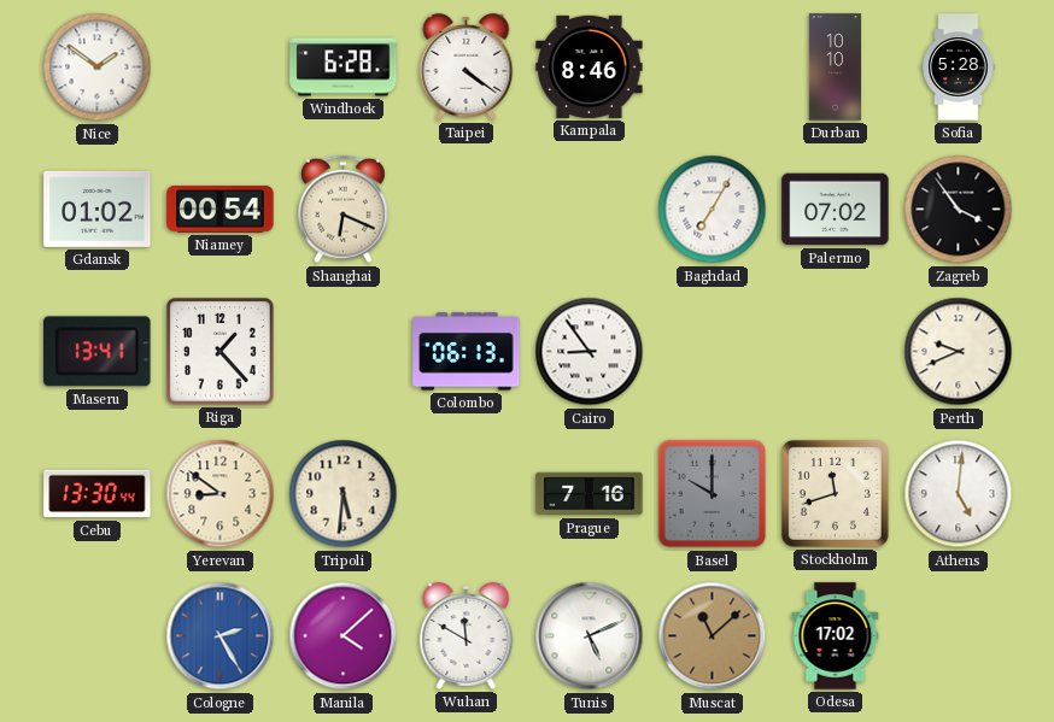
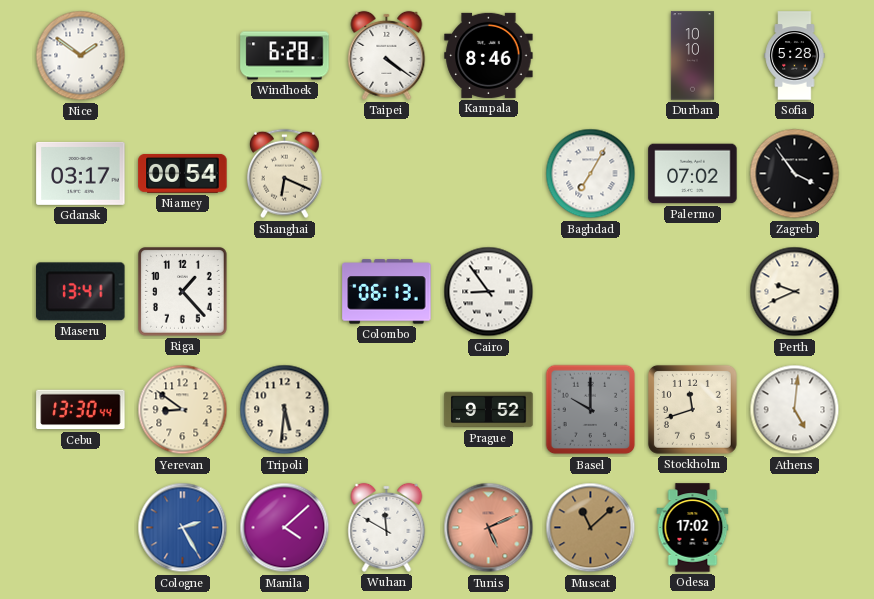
Gdansk: 01:02 -> 03:17
Prague: 7:16 -> 9:52
Tunis dial: white -> salmon
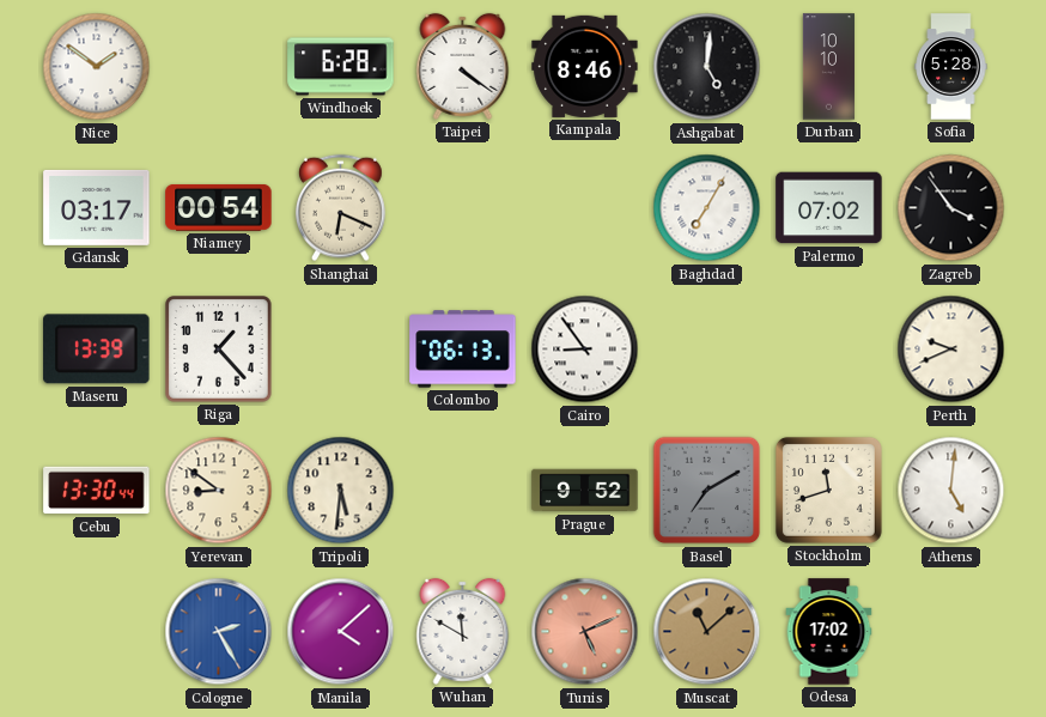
Ashgabat: none -> 5:01
Maseru: 13:41 -> 13:39
Basel: 10:00 -> 7:10
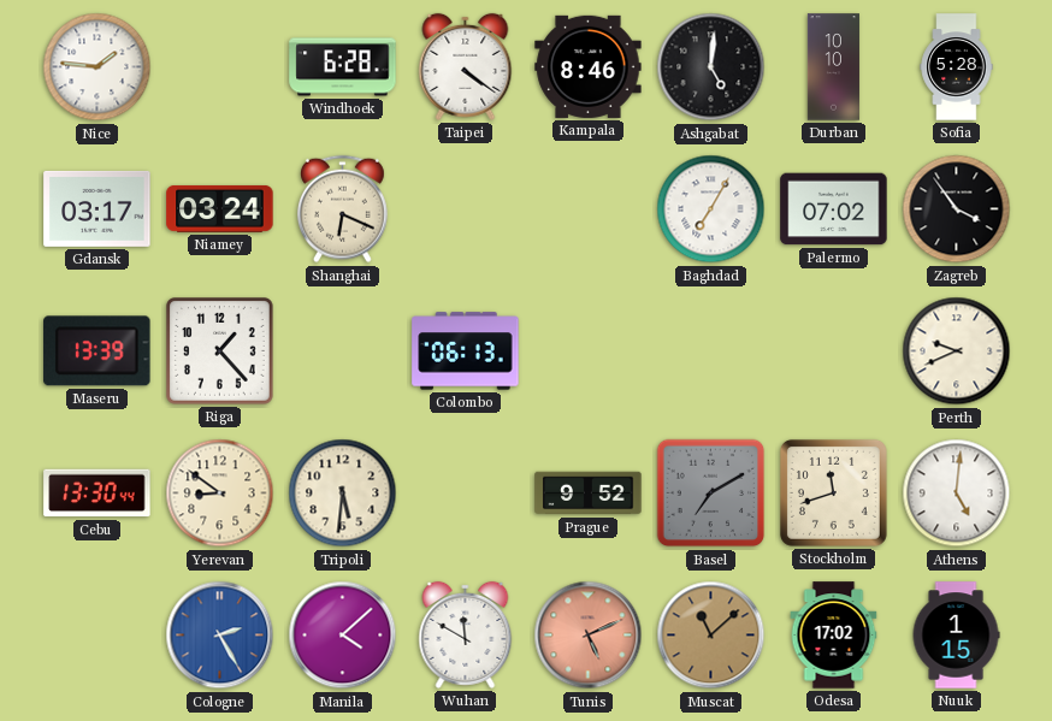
Nice: 1:51 -> 1:46
Niamey: 00:54 -> 03:24
Cairo: 8:54 -> none
Nuuk: none -> 1:15
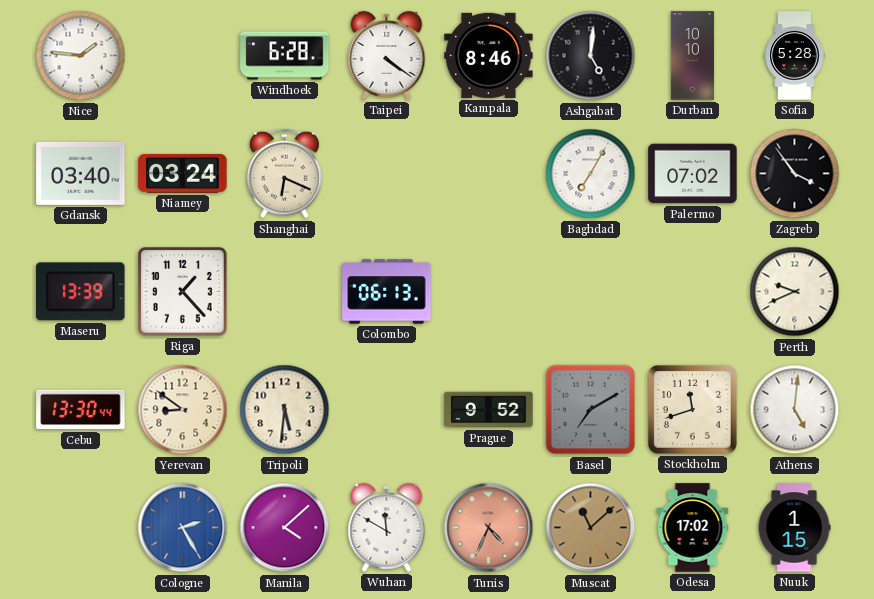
Gdansk: 03:17 -> 03:40
Tunis: 5:11 -> 4:34
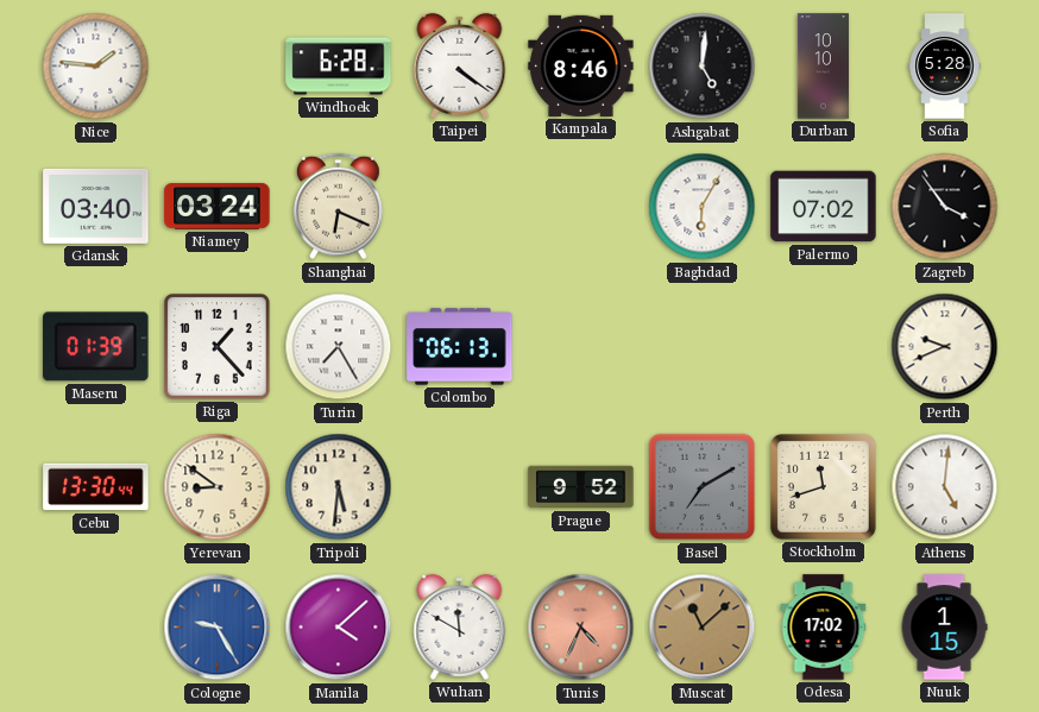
Baghdad: 7:05 -> 6:05
Maseru: 13:39 -> 01:39
Turin: none -> 7:25
Cologne: 2:25 -> 9:25
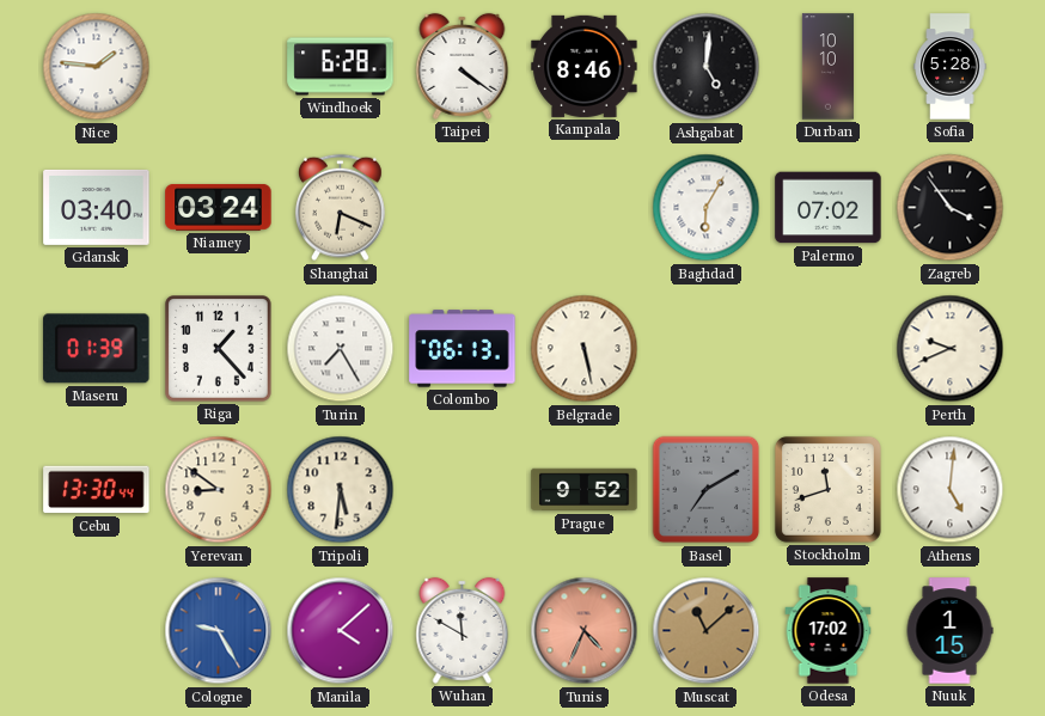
Belgrade: none -> 5:28
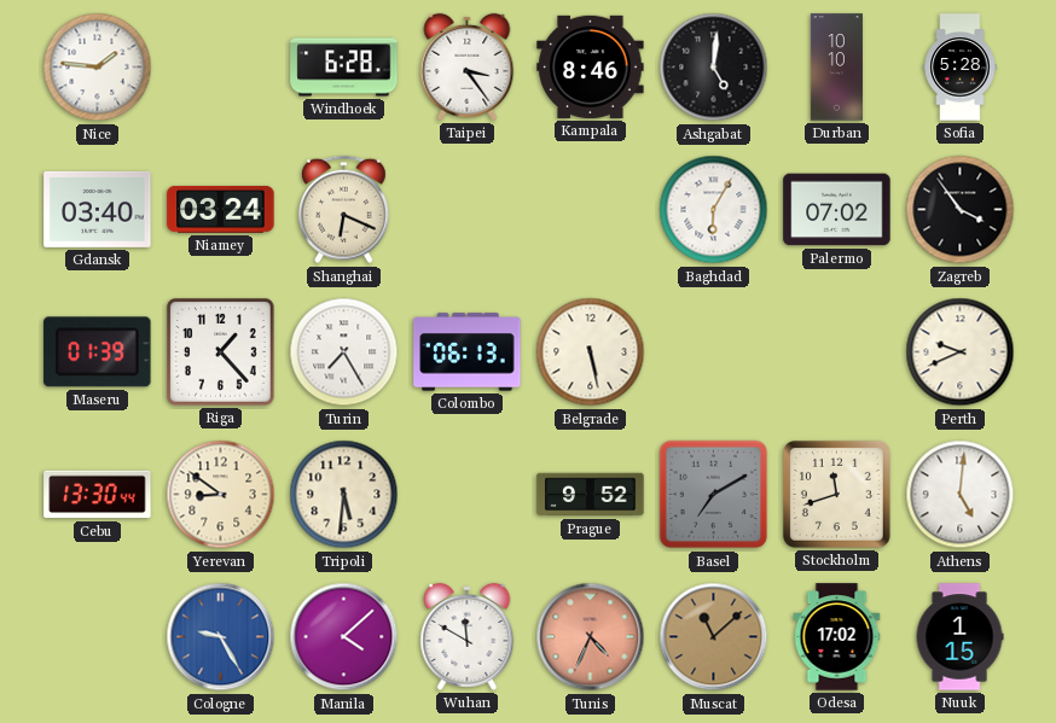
Taipei: 4:21 -> 3:24
